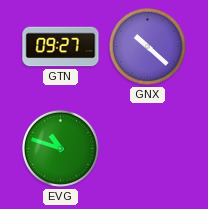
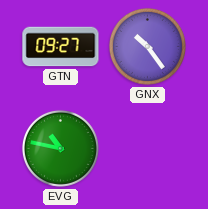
GNX: 10:22 -> 10:24
EVG: 10:48 -> 10:47
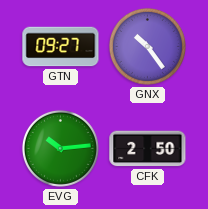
EVG: 10:47 -> 10:14
CFK: none -> 2:50
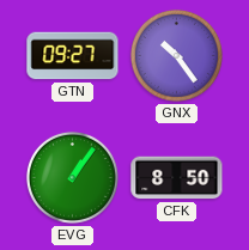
EVG: 10:14 -> 1:06
CFK: 2:50 -> 8:50
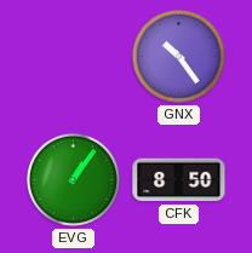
GTN: 09:27 -> none
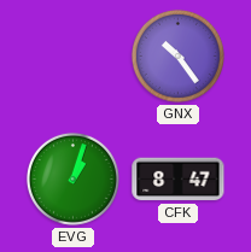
EVG: 1:06 -> 1:03
CFK: 8:50 -> 8:47
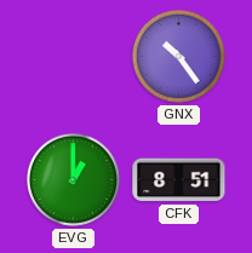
EVG: 1:03 -> 1:00
CFK: 8:47 -> 8:51
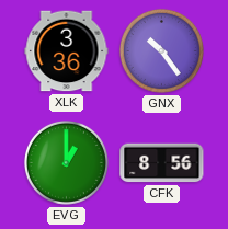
XLK: none -> 3:36
CFK: 8:51 -> 8:56
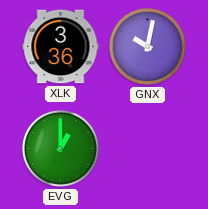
GNX: 10:24 -> 10:02
CFK: 8:56 -> none
